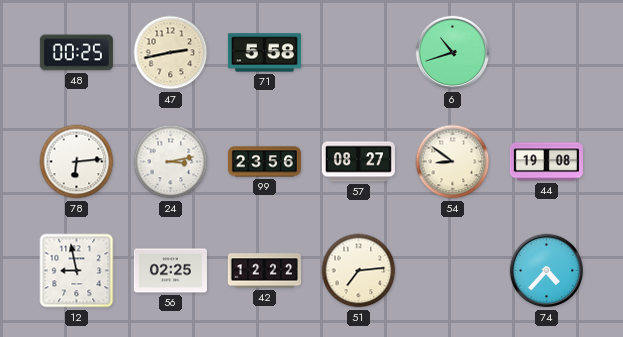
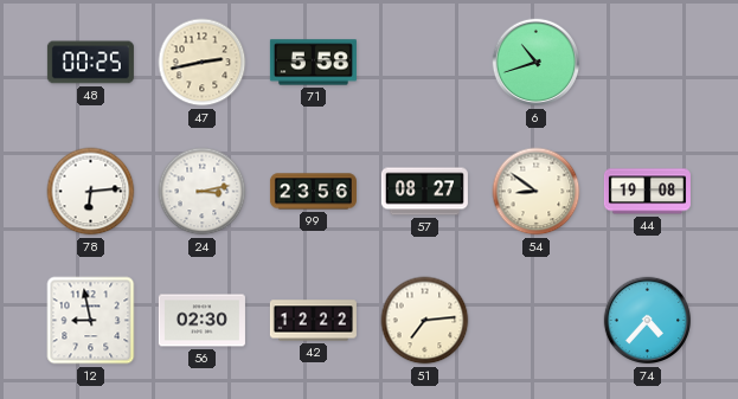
56: 02:25 -> 02:30
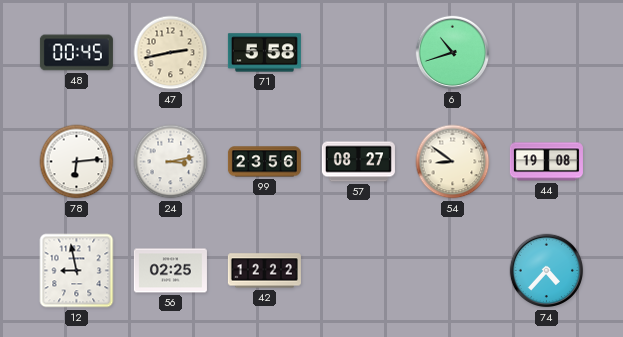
48: 00:25 -> 00:45
56: 02:30 -> 02:25
51: 7:14 -> none
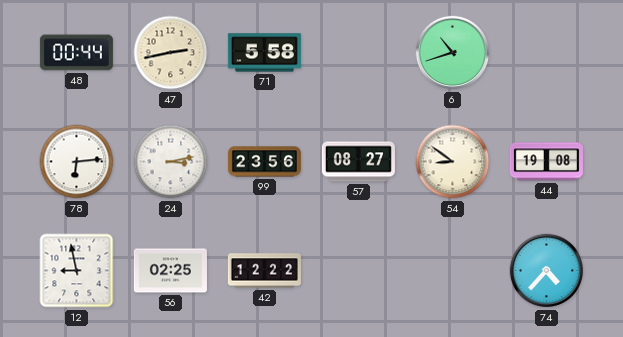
48: 00:45 -> 00:44
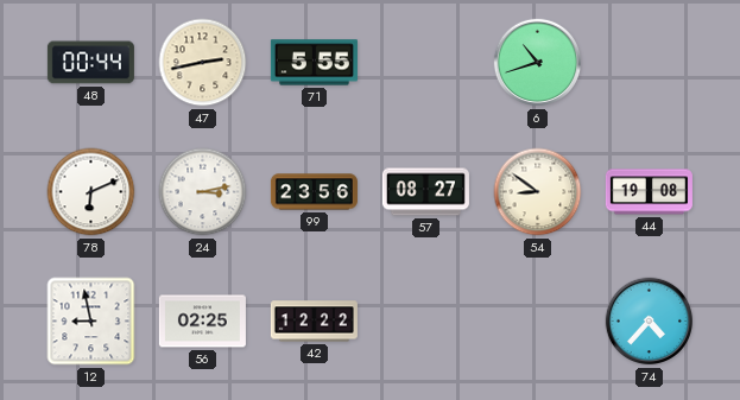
71: 5:58 -> 5:55
78: 6:14 -> 6:11
